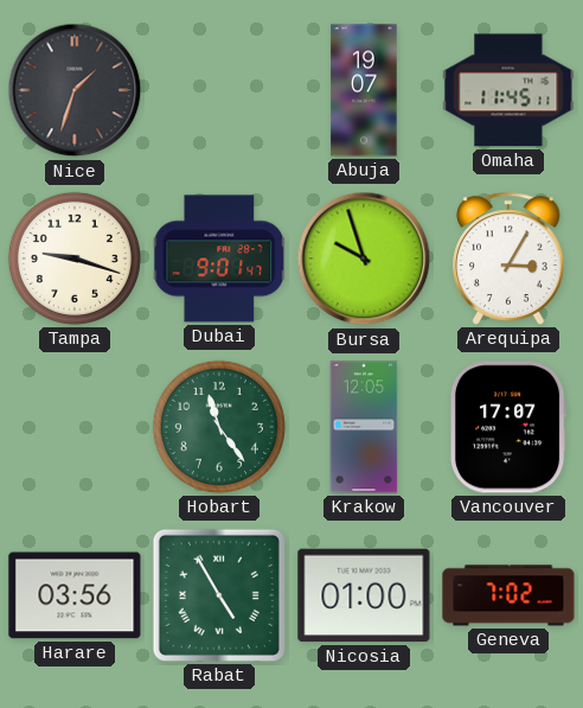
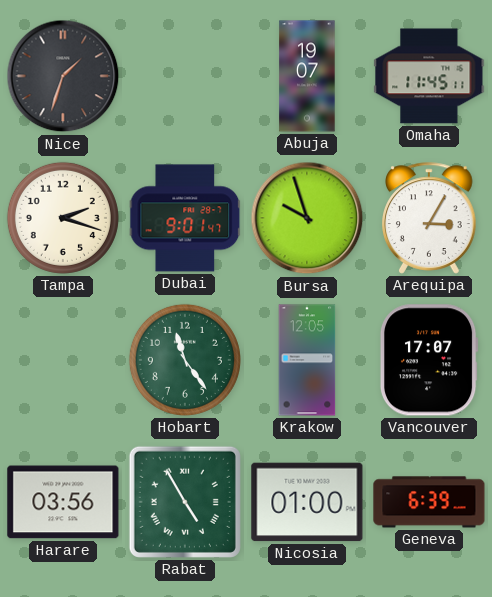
Tampa: 9:18 -> 2:18
Geneva: 7:02 -> 6:39
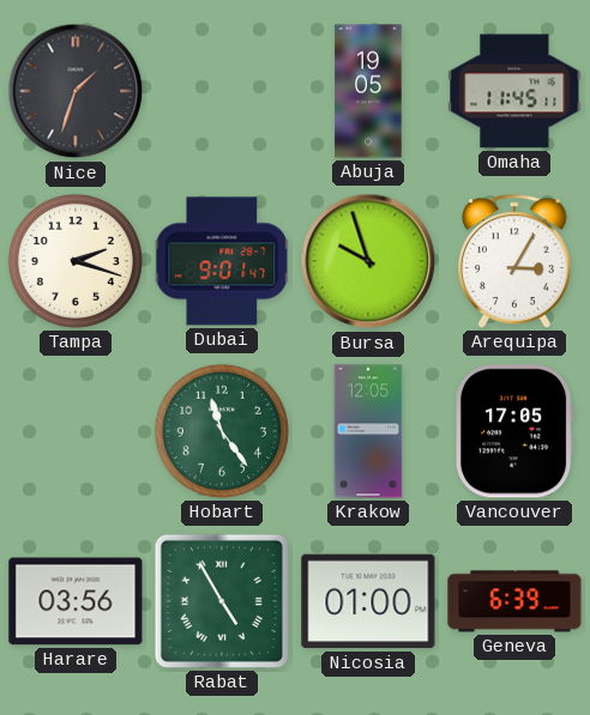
Abuja: 19:07 -> 19:05
Vancouver: 17:07 -> 17:05
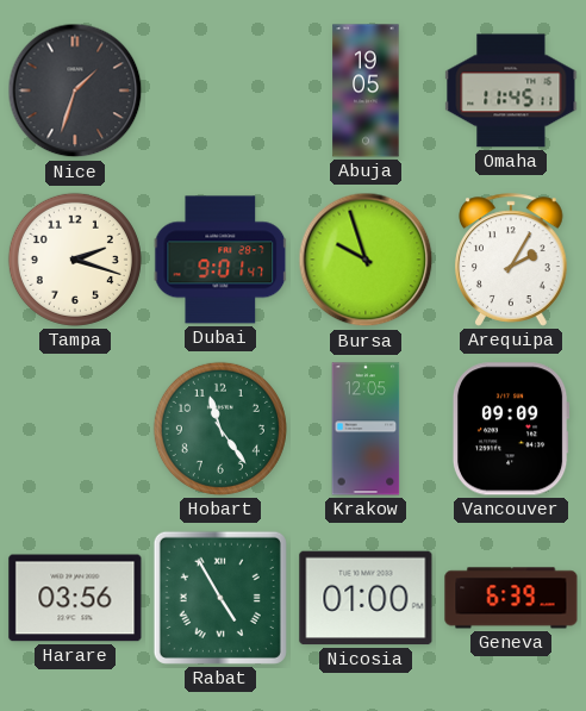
Arequipa: 3:05 -> 2:05
Vancouver: 17:05 -> 09:09
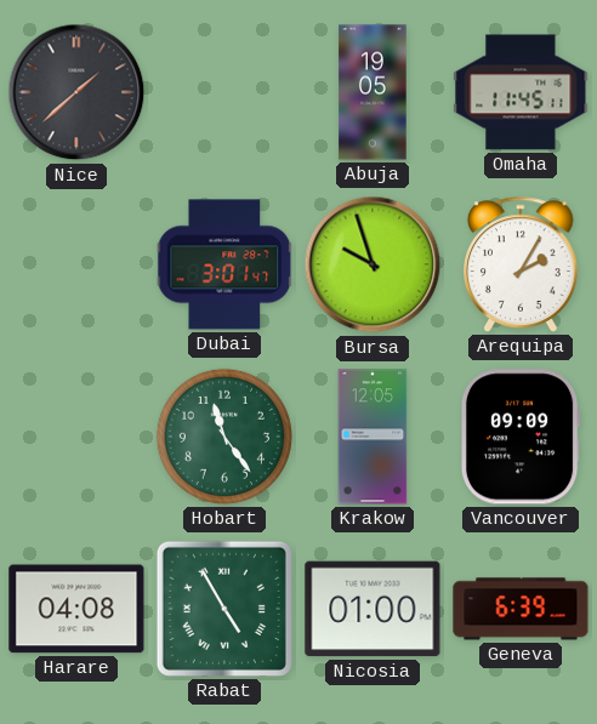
Nice: 1:33 -> 1:38
Tampa: 2:18 -> none
Dubai: 9:01 -> 3:01
Harare: 03:56 -> 04:08
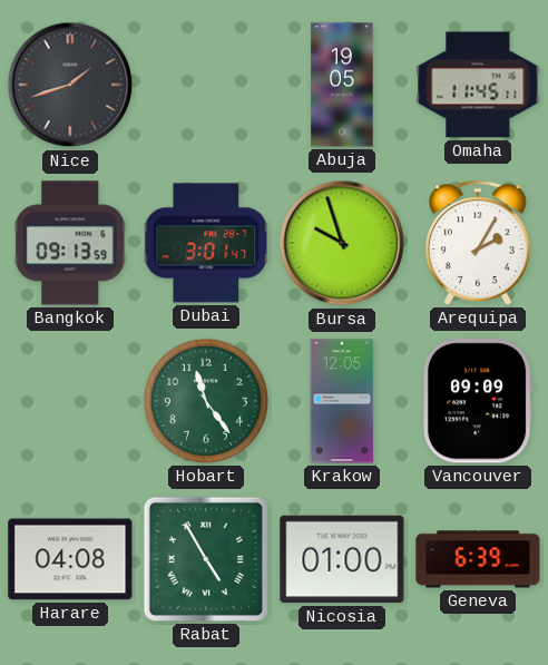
Nice: 1:38 -> 1:42
Bangkok: none -> 09:13
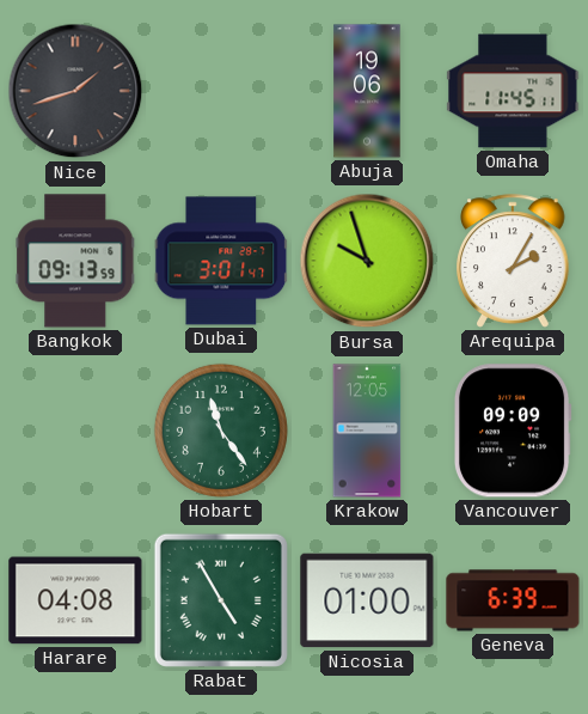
Abuja: 19:05 -> 19:06
